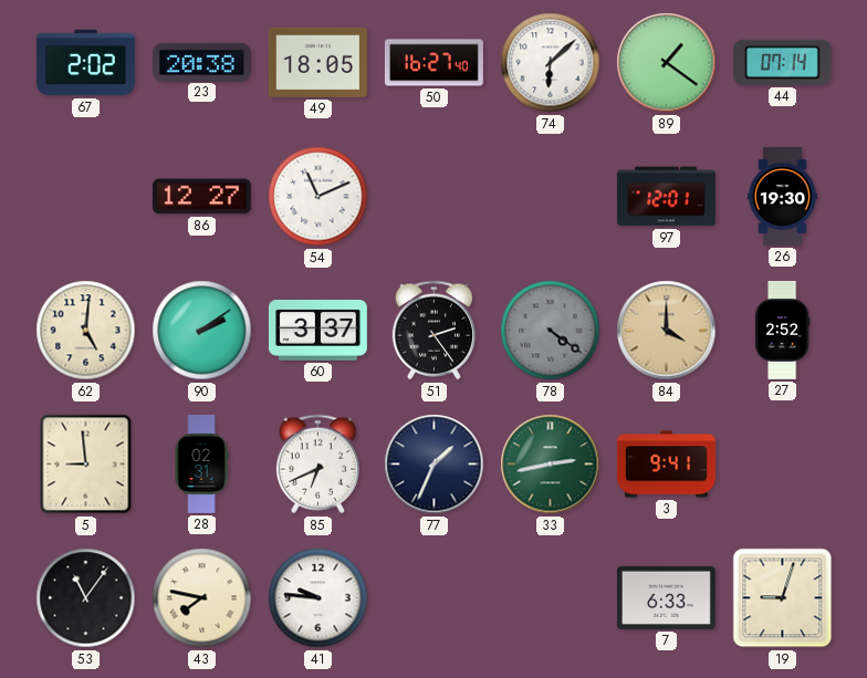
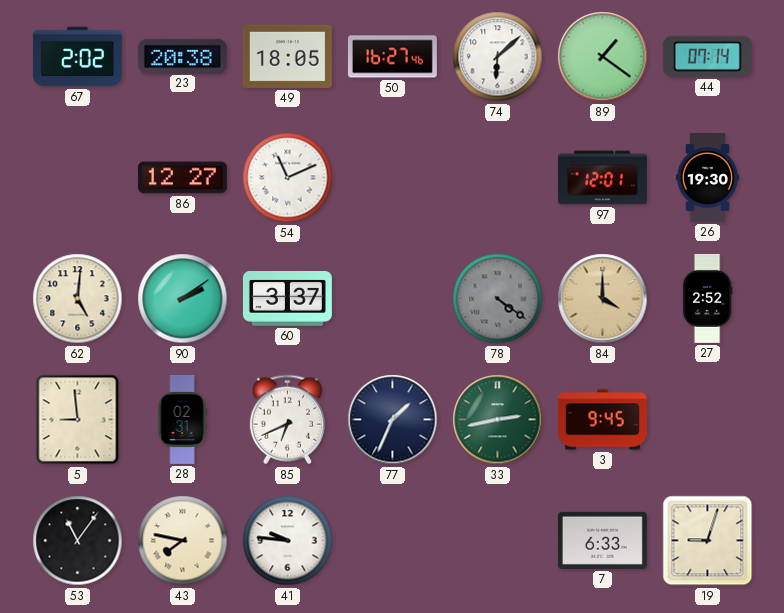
50: 16:27:40 -> 16:27:46
51: 2:24 -> none
3: 9:41 -> 9:45
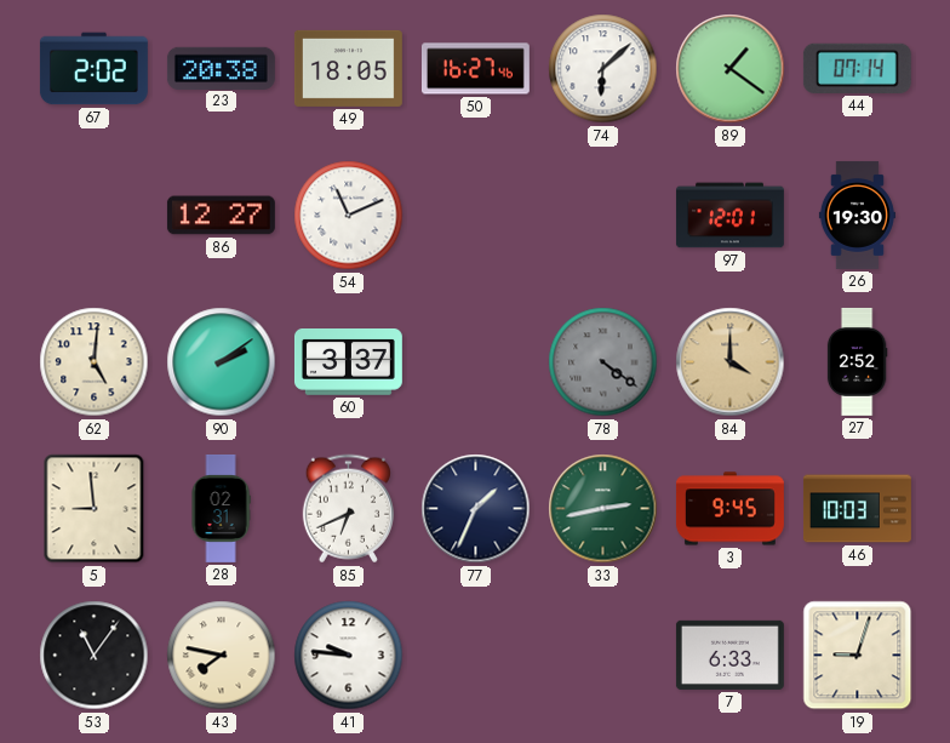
46: none -> 10:03
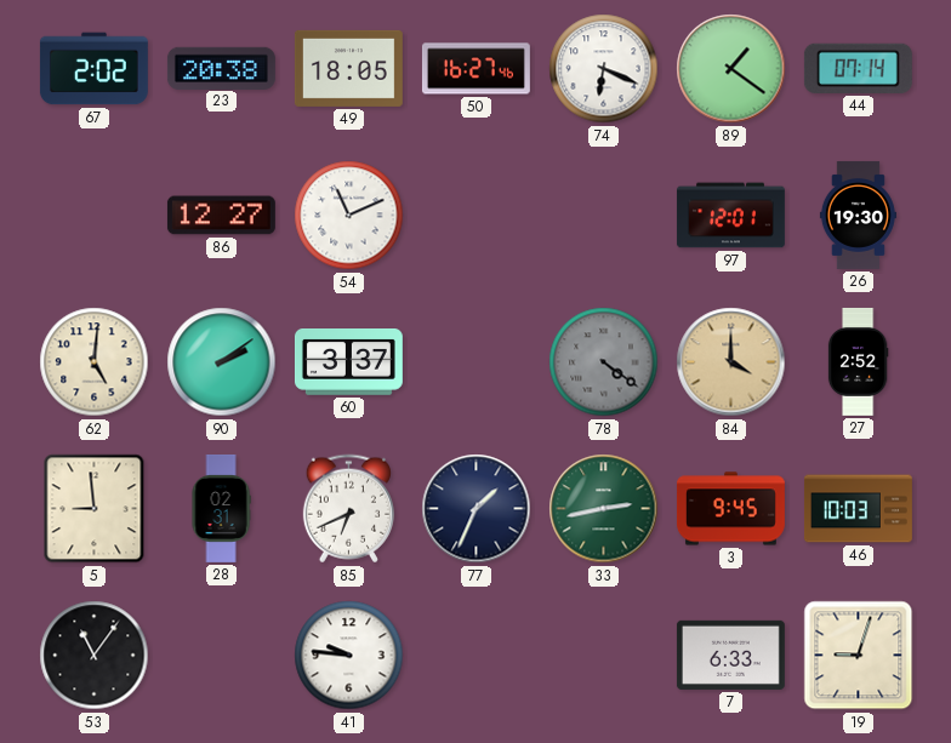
74: 6:08 -> 6:19
43: 7:47 -> none
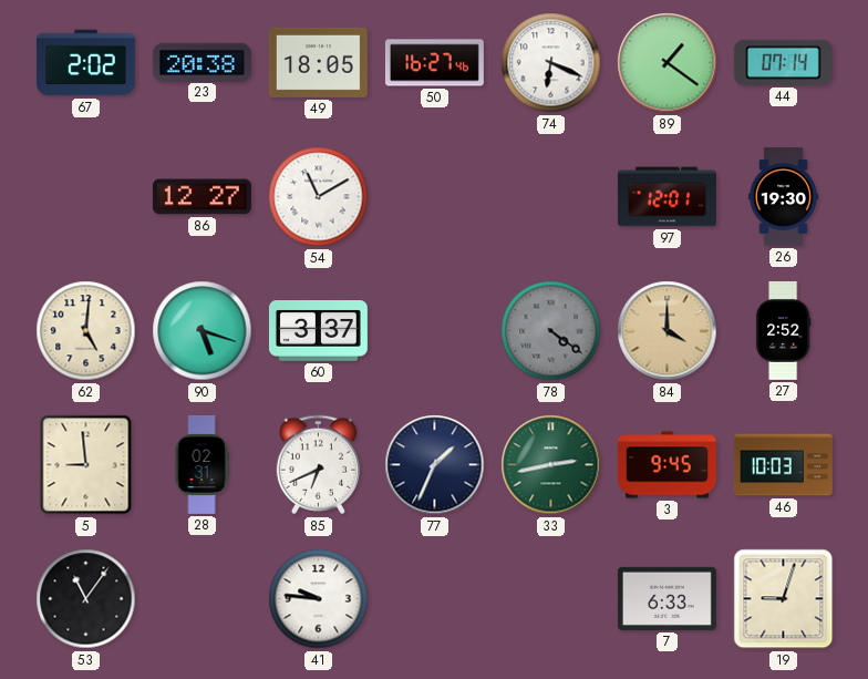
54: 11:11 -> 11:10
90: 2:09 -> 5:18
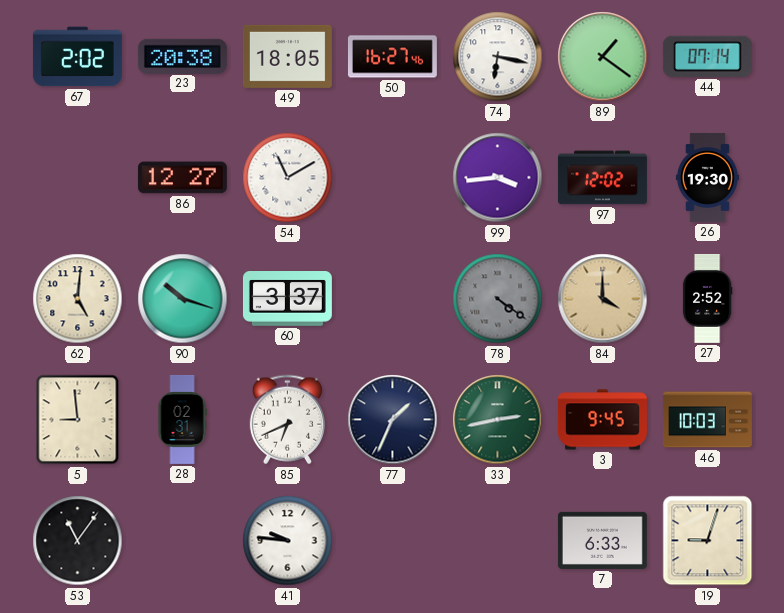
74: 6:19 -> 6:17
99: none -> 3:44
97: 12:01 -> 12:02
90: 5:18 -> 10:18
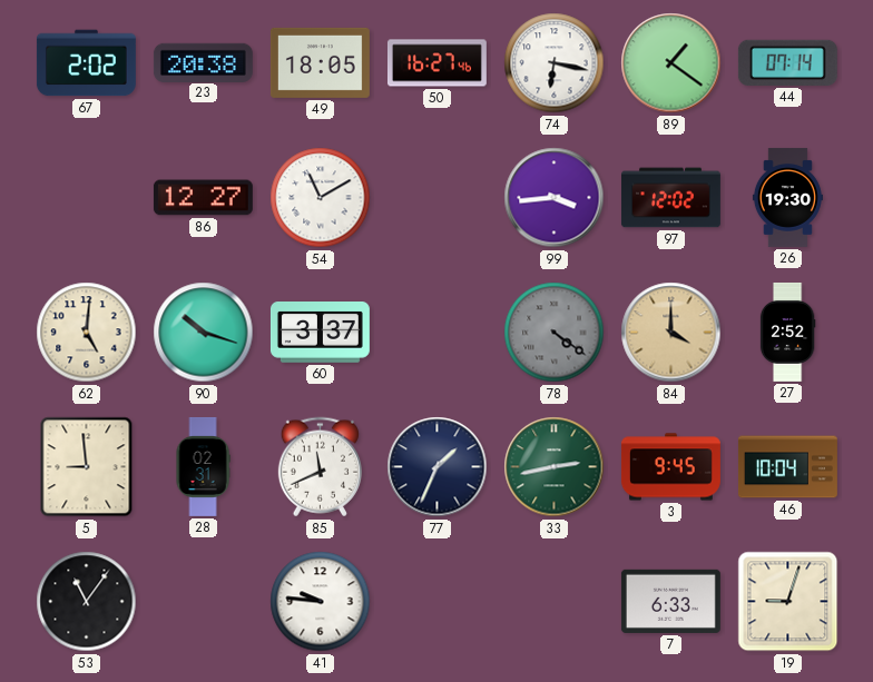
85: 6:41 -> 11:41
46: 10:03 -> 10:04
